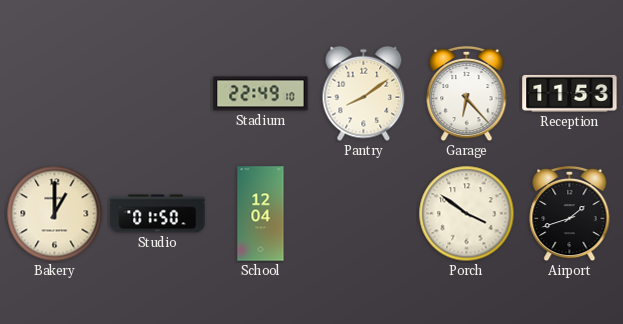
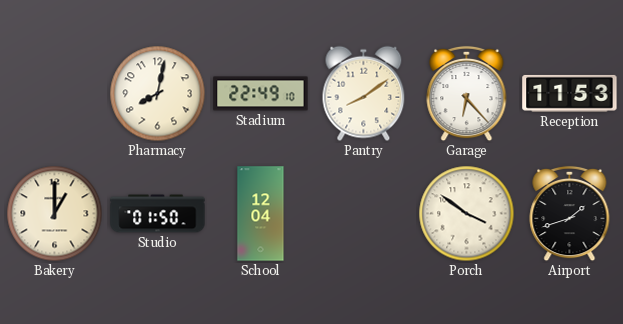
Pharmacy: none -> 8:02
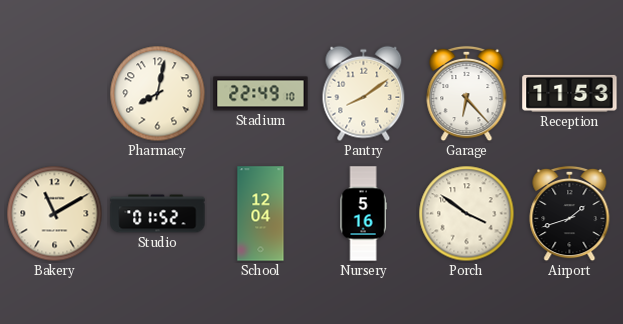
Bakery: 1:00 -> 11:10
Studio: 01:50 -> 01:52
Nursery: none -> 5:16
